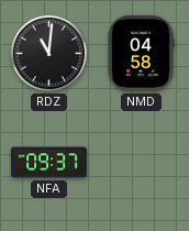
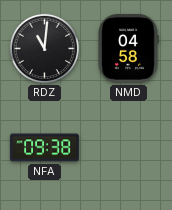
NFA: 09:37 -> 09:38
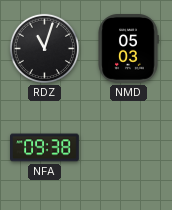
RDZ: 11:01 -> 11:03
NMD: 04:58 -> 05:03
